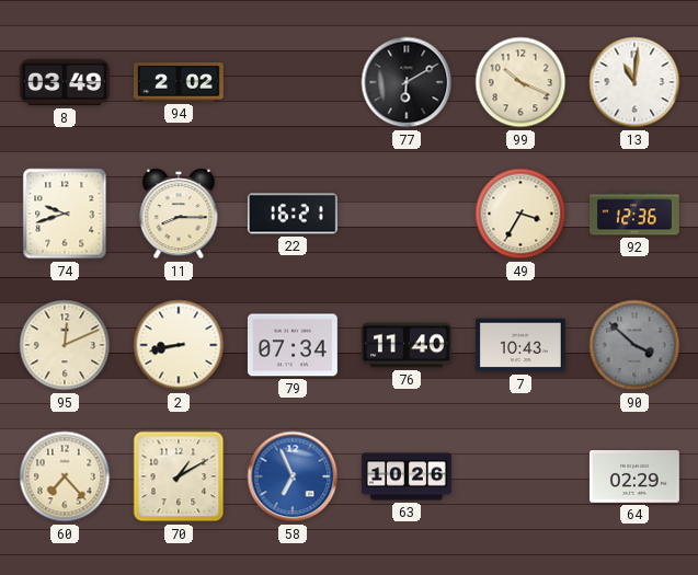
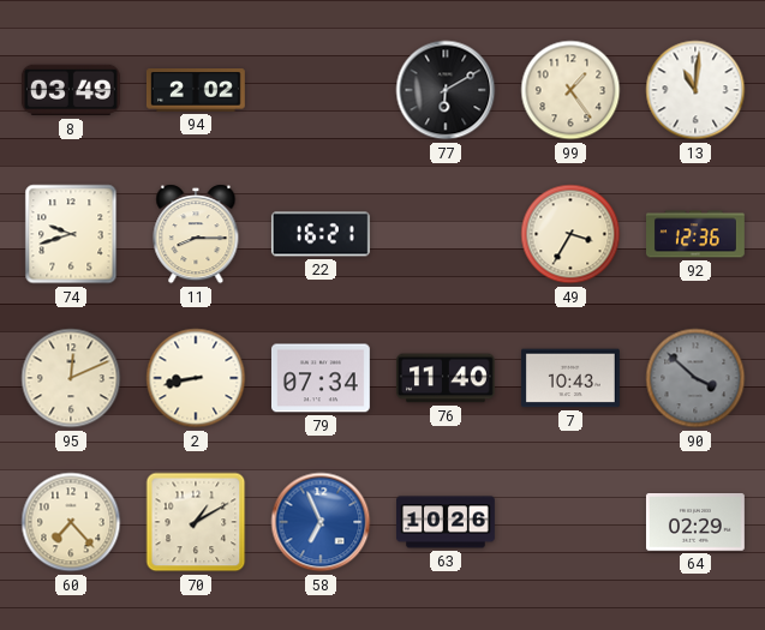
99: 10:19 -> 1:24
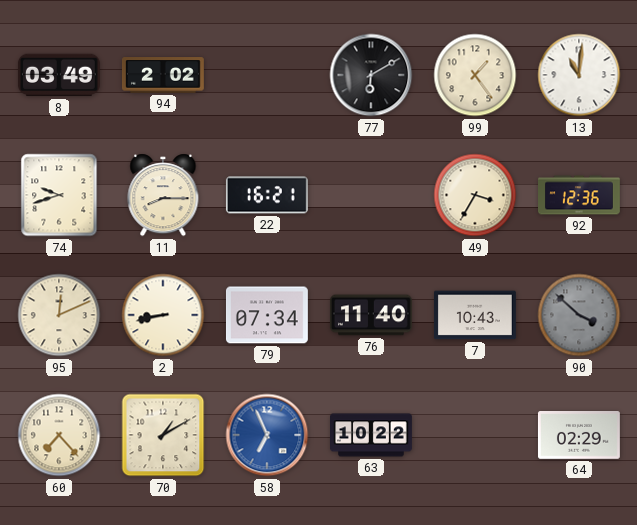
63: 10:26 -> 10:22
